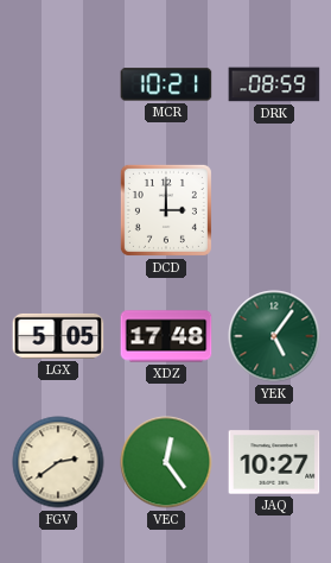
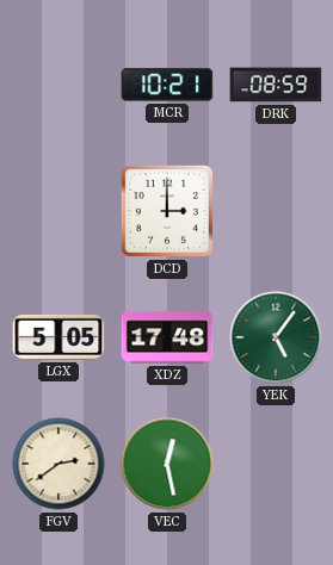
VEC: 12:24 -> 12:28
JAQ: 10:27 -> none
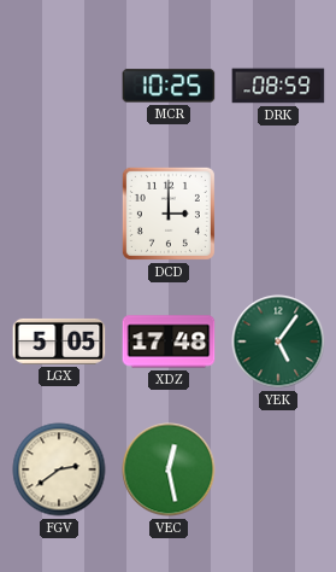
MCR: 10:21 -> 10:25
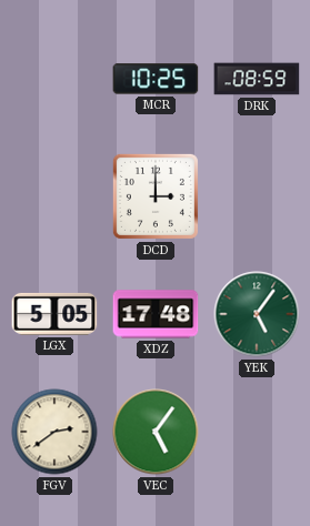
VEC: 12:28 -> 5:06
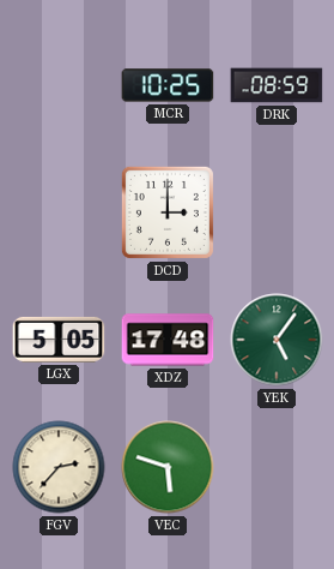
FGV: 2:39 -> 2:37
VEC: 5:06 -> 5:48
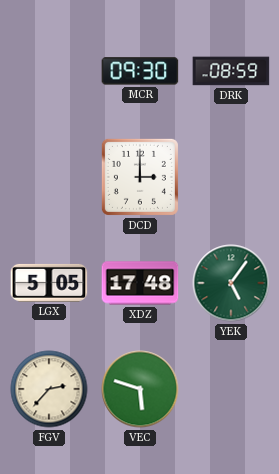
MCR: 10:25 -> 09:30
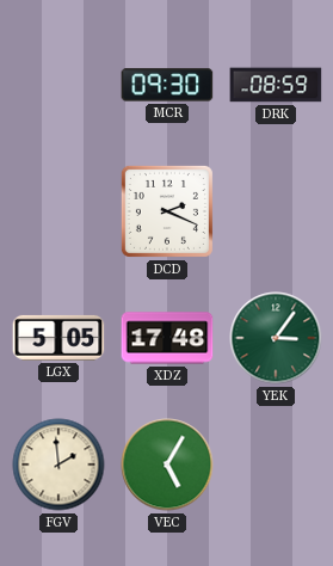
DCD: 3:00 -> 2:19
YEK: 5:06 -> 3:06
FGV: 2:37 -> 1:59
VEC: 5:48 -> 5:05
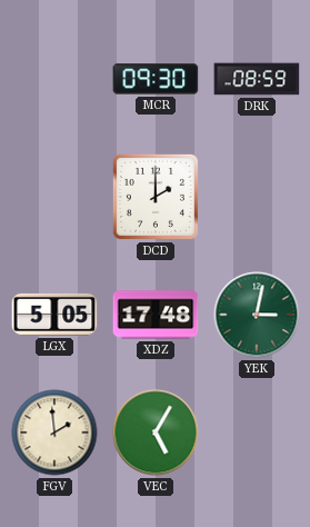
DCD: 2:19 -> 2:00
YEK: 3:06 -> 3:02
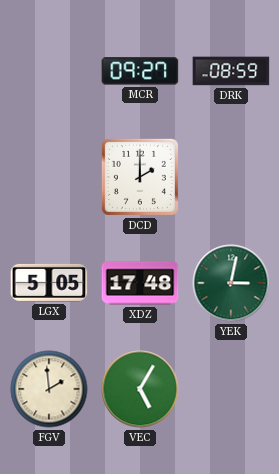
MCR: 09:30 -> 09:27
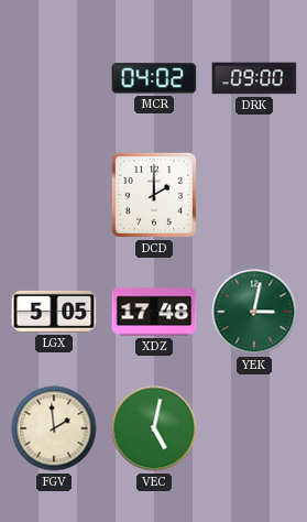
MCR: 09:27 -> 04:02
DRK: 08:59 -> 09:00
VEC: 5:05 -> 5:02
